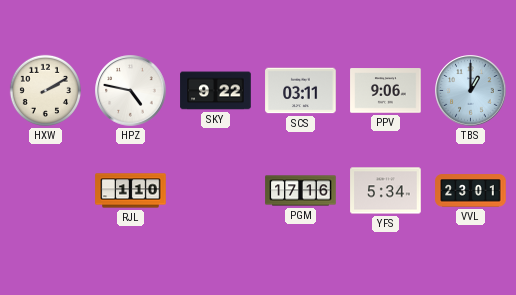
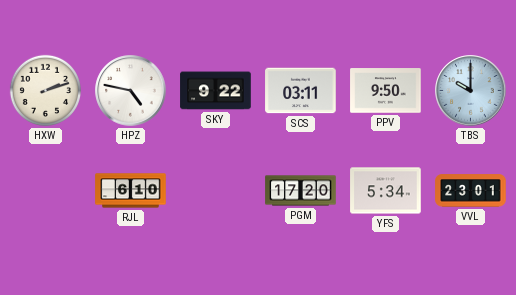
HXW: 2:10 -> 2:12
PPV: 9:06 -> 9:50
TBS: 1:00 -> 10:00
RJL: 1:10 -> 6:10
PGM: 17:16 -> 17:20
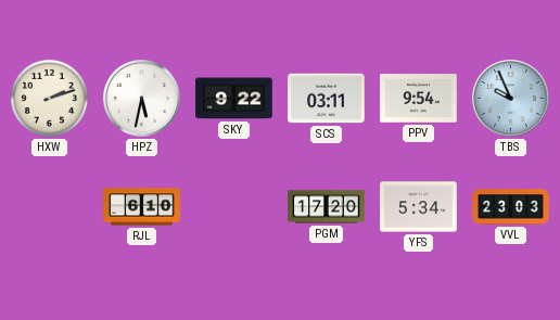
HPZ: 4:47 -> 5:32
PPV: 9:50 -> 9:54
TBS: 10:00 -> 9:56
VVL: 23:01 -> 23:03
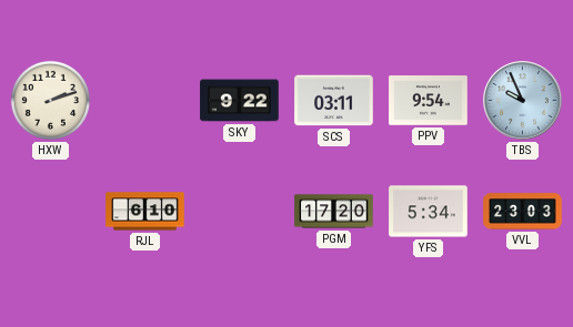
HPZ: 5:32 -> none
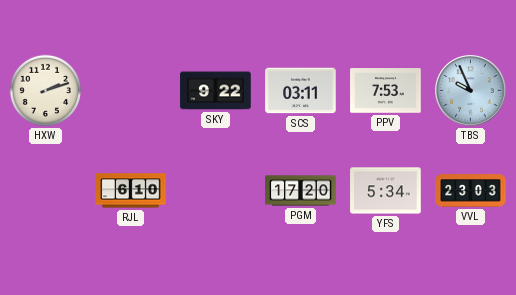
PPV: 9:54 -> 7:53
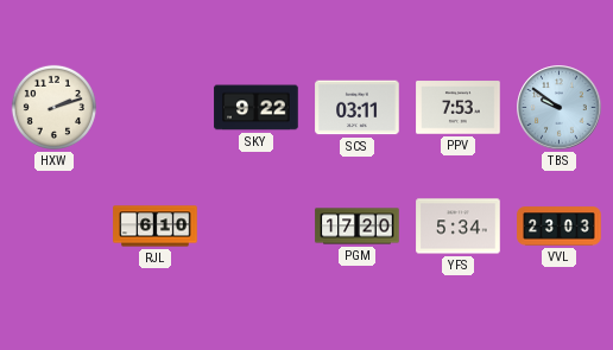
TBS: 9:56 -> 9:51
